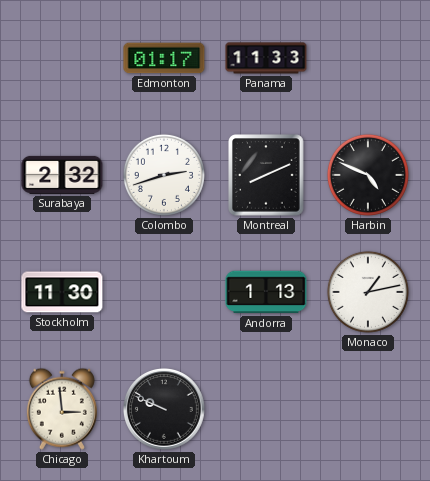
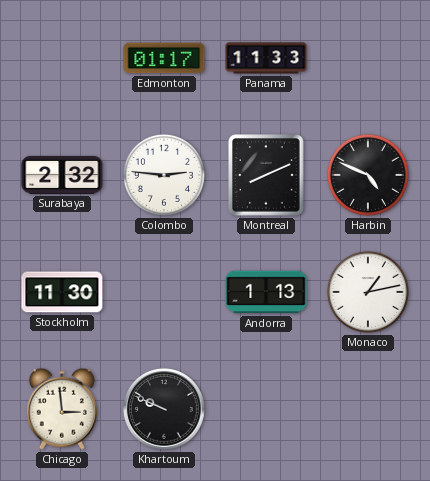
Colombo: 2:42 -> 2:46
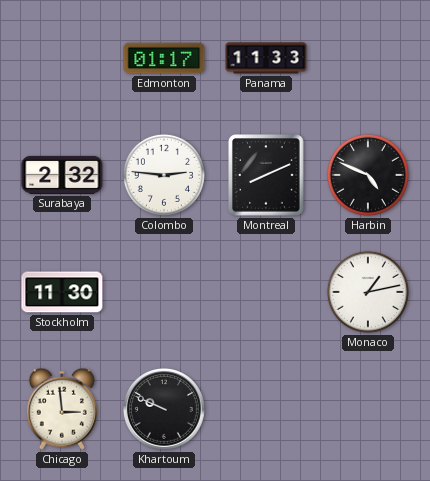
Andorra: 1:13 -> none
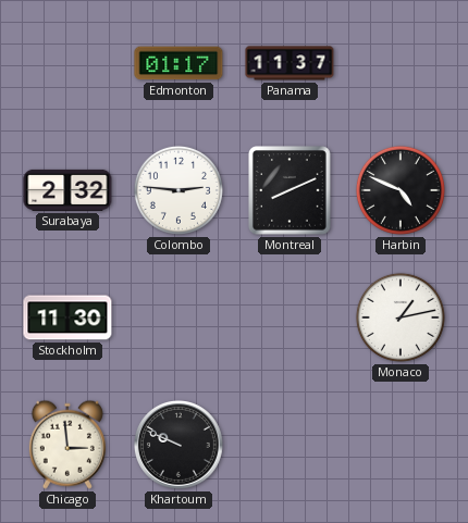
Panama: 11:33 -> 11:37
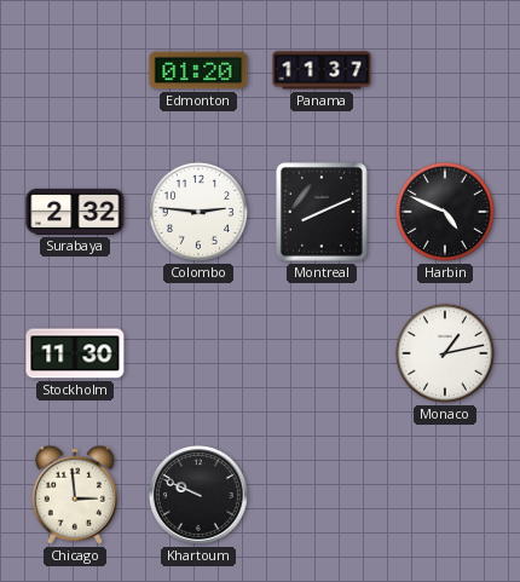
Edmonton: 01:17 -> 01:20
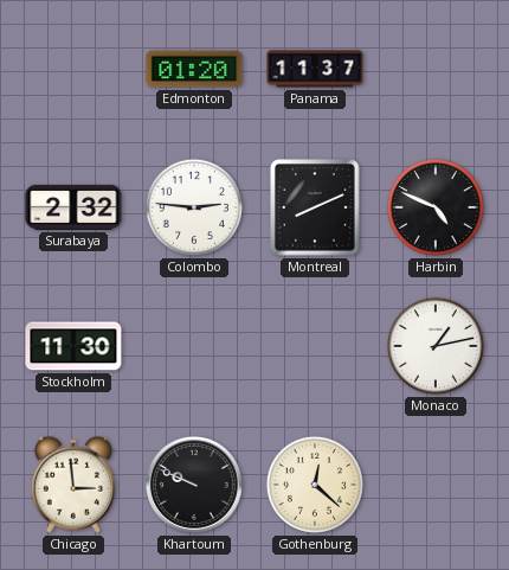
Gothenburg: none -> 12:22
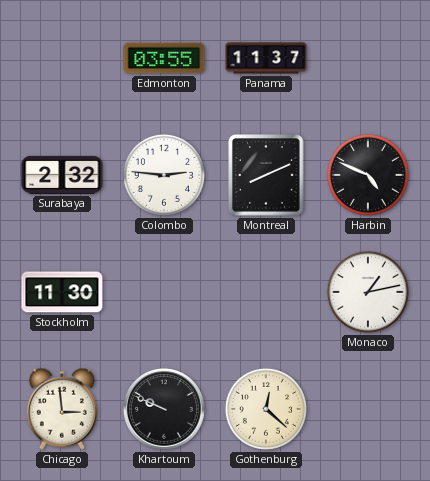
Edmonton: 01:20 -> 03:55
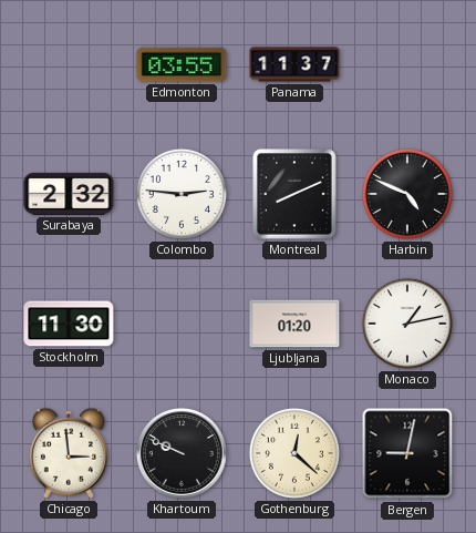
Ljubljana: none -> 01:20
Bergen: none -> 9:02
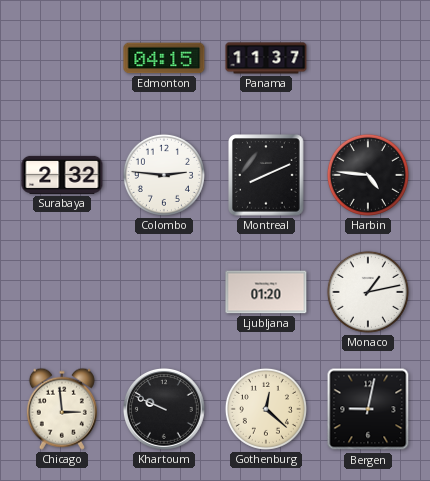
Edmonton: 03:55 -> 04:15
Harbin: 4:49 -> 4:46
Stockholm: 11:30 -> none
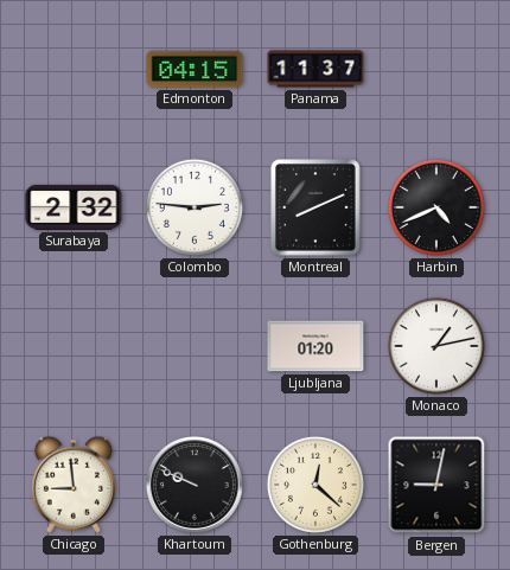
Harbin: 4:46 -> 4:41
Chicago: 2:59 -> 8:59
